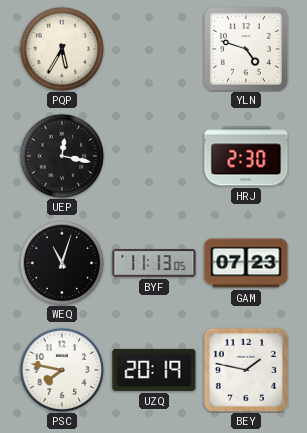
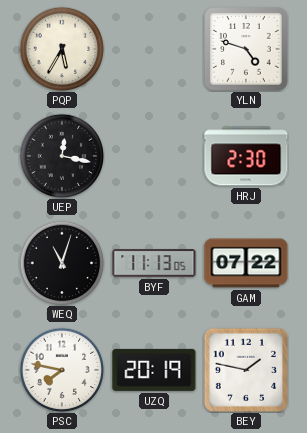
GAM: 07:23 -> 07:22
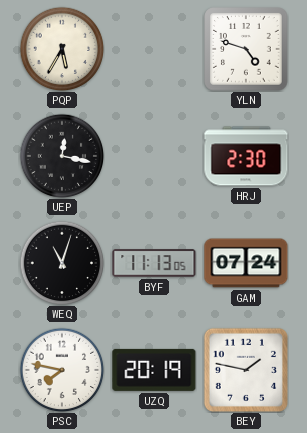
GAM: 07:22 -> 07:24
